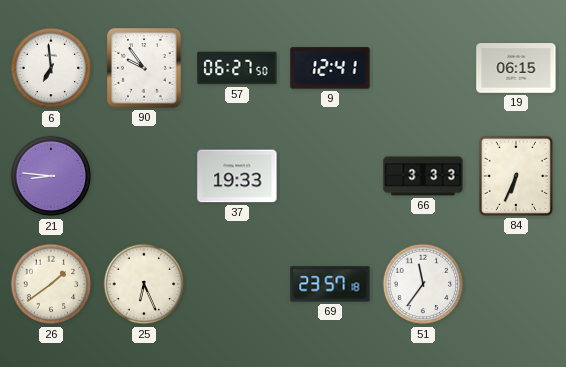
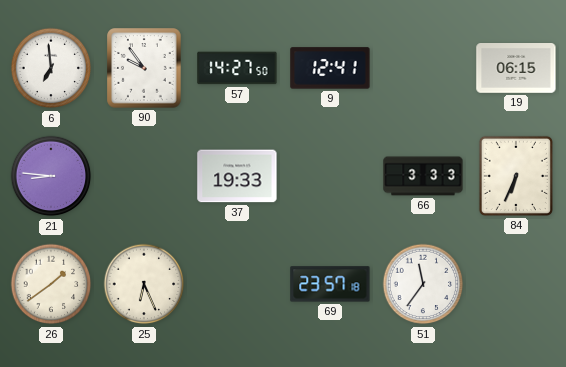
57: 06:27 -> 14:27
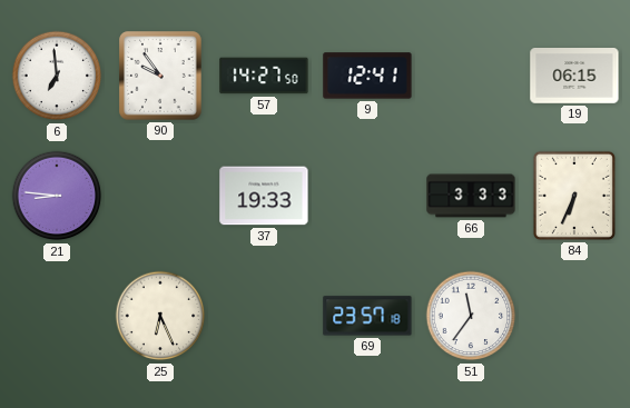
26: 1:39 -> none
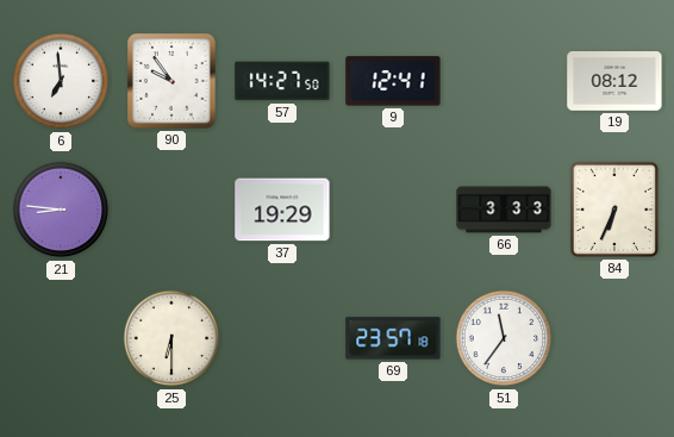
19: 06:15 -> 08:12
37: 19:33 -> 19:29
25: 6:26 -> 6:30
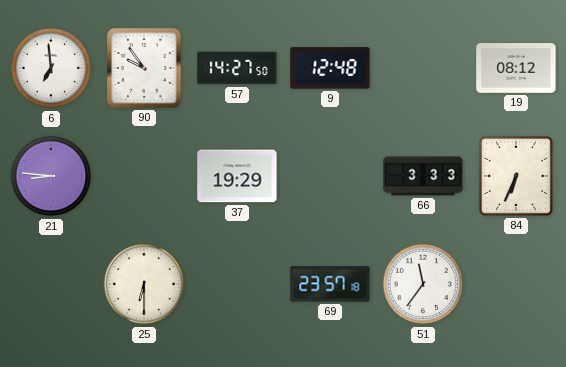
9: 12:41 -> 12:48
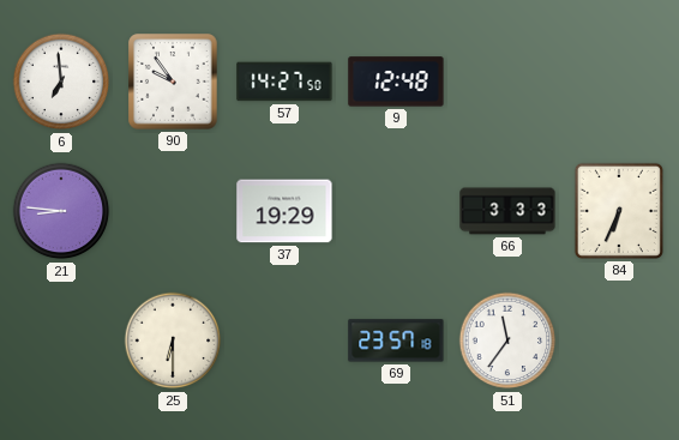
19: 08:12 -> none
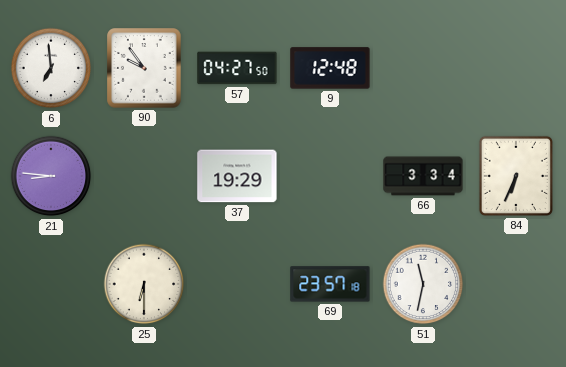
57: 14:27 -> 04:27
66: 3:33 -> 3:34
51: 11:36 -> 11:32
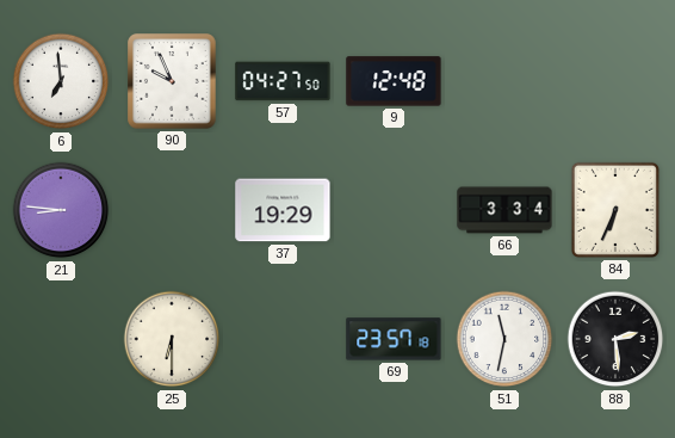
90: 9:54 -> 9:56
88: none -> 2:29
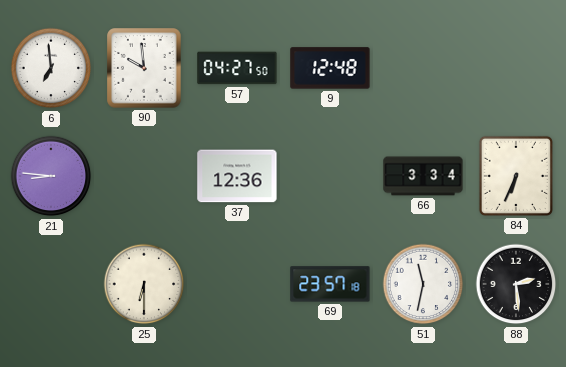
90: 9:56 -> 9:59
37: 19:29 -> 12:36
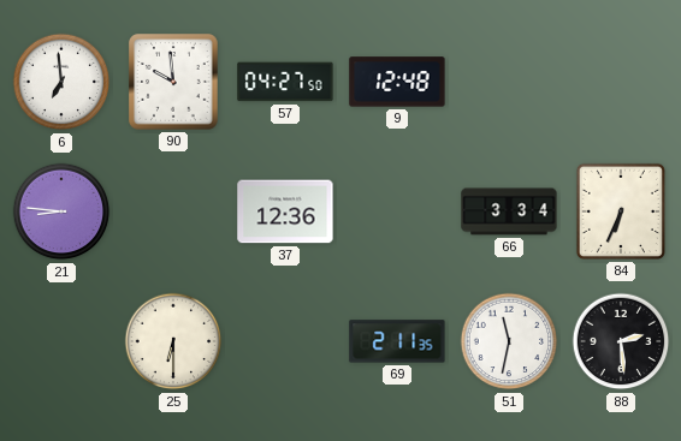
69: 23:57 -> 2:11
